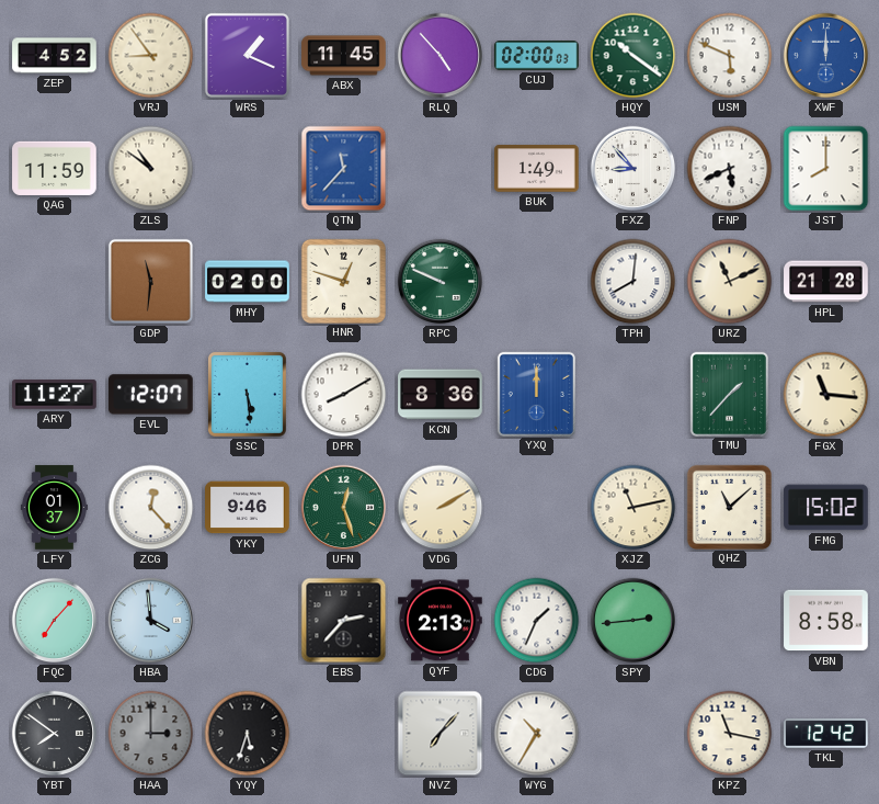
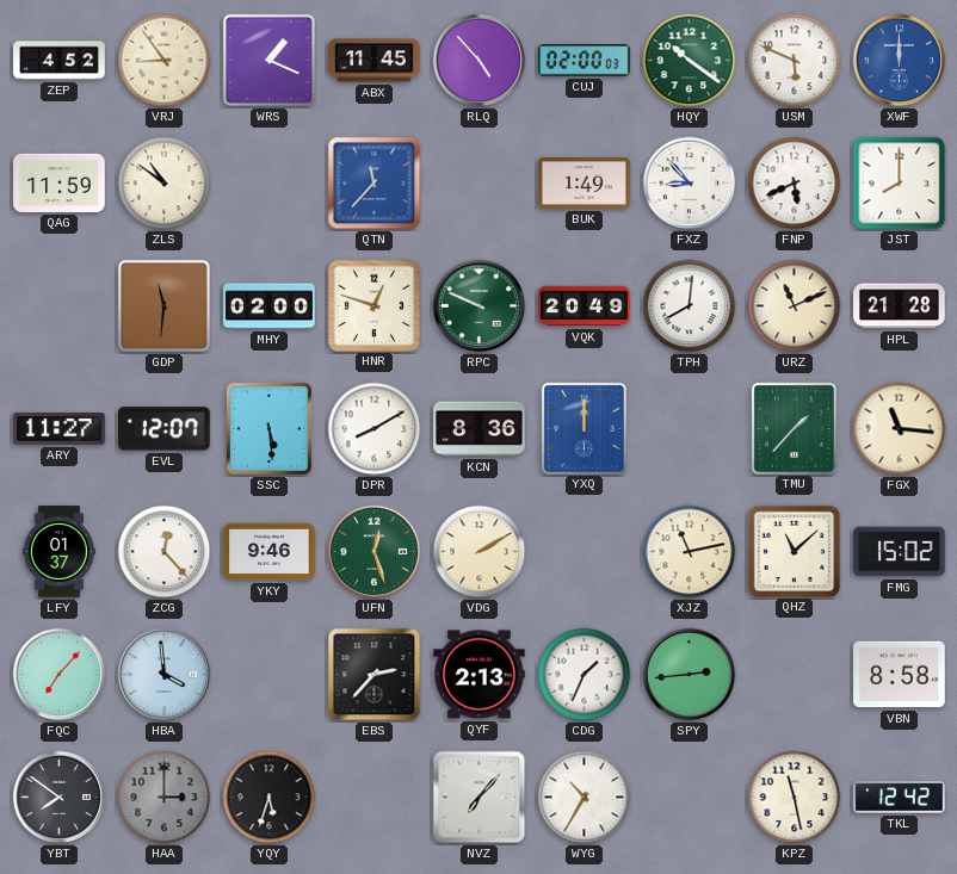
VQK: none -> 20:49
KPZ: 11:17 -> 11:28
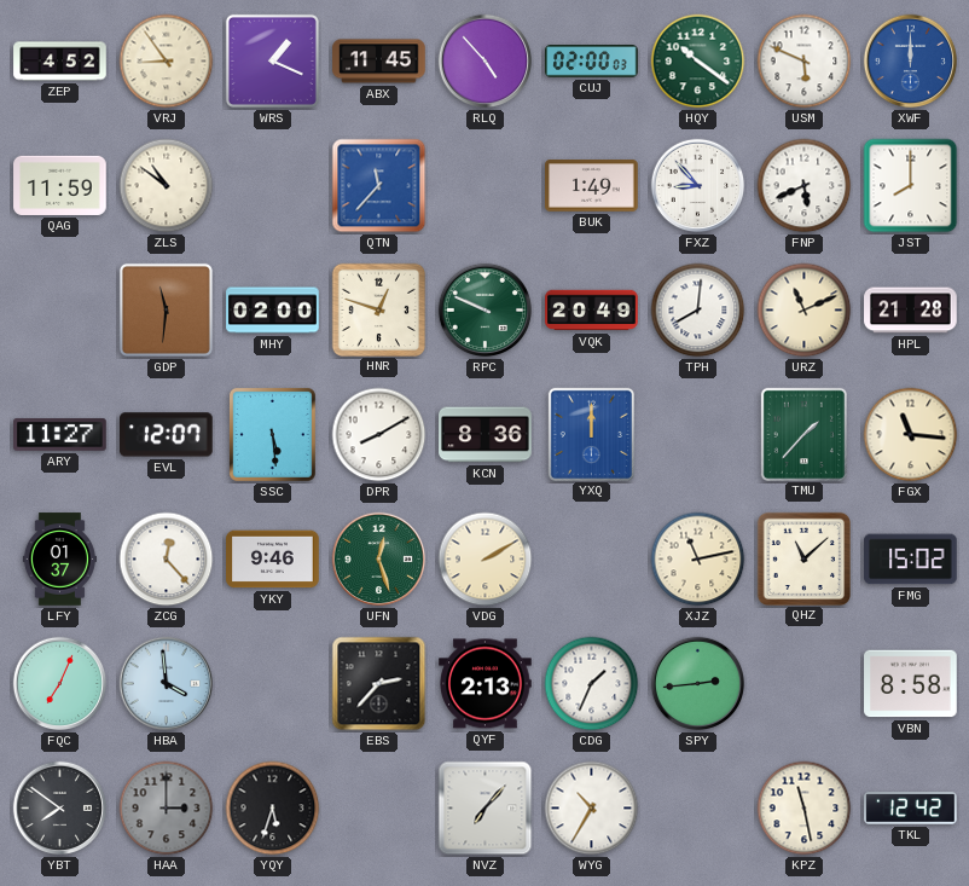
FQC: 7:07 -> 7:04
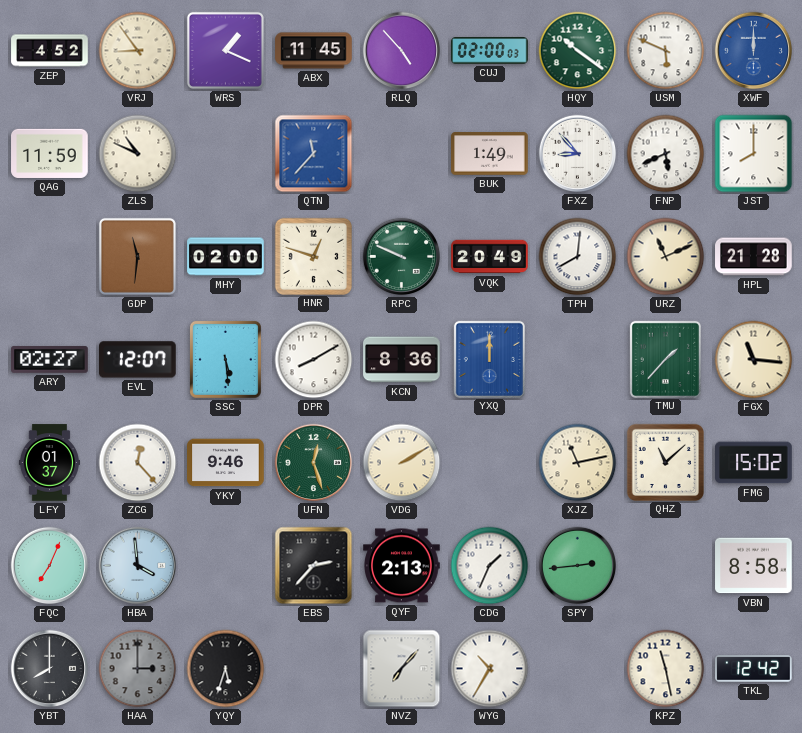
ZLS: 10:51 -> 10:49
ARY: 11:27 -> 02:27
YBT: 7:51 -> 8:00
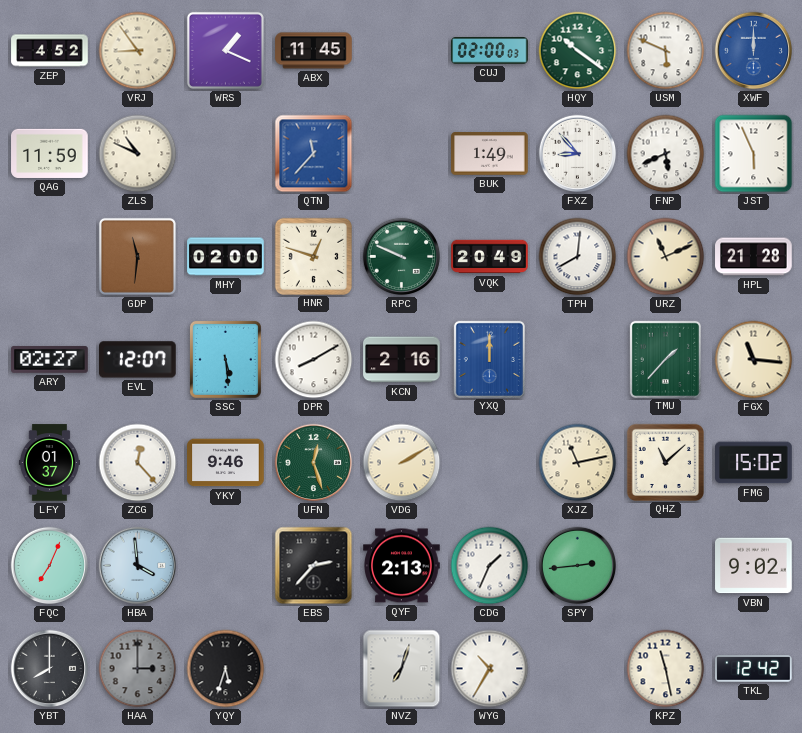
RLQ: 4:53 -> none
JST: 8:00 -> 5:56
KCN: 8:36 -> 2:16
VBN: 8:58 -> 9:02
NVZ: 7:07 -> 7:03
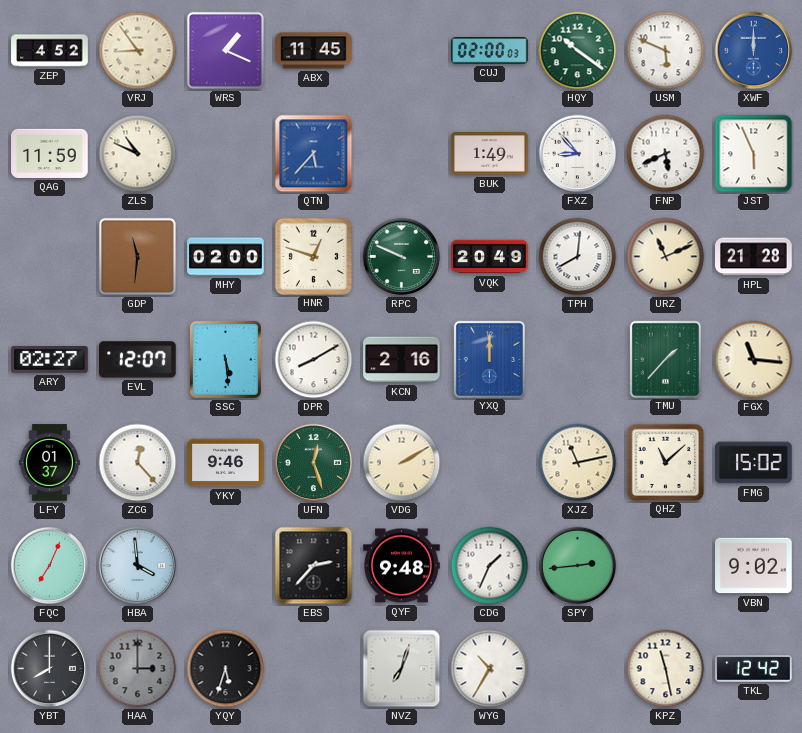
QTN: 11:37 -> 5:37
QYF: 2:13 -> 9:48
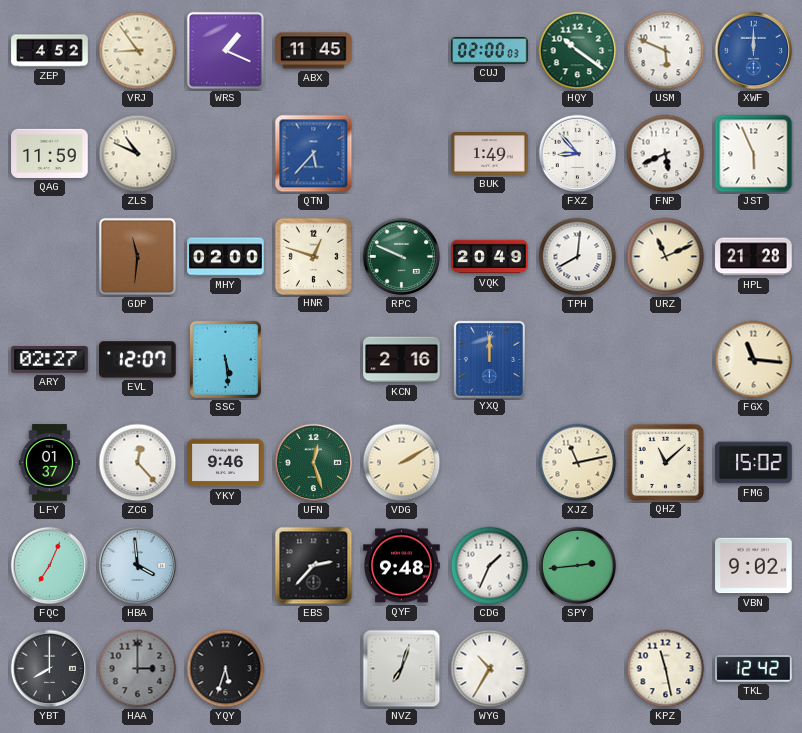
DPR: 8:10 -> none
TMU: 1:37 -> none
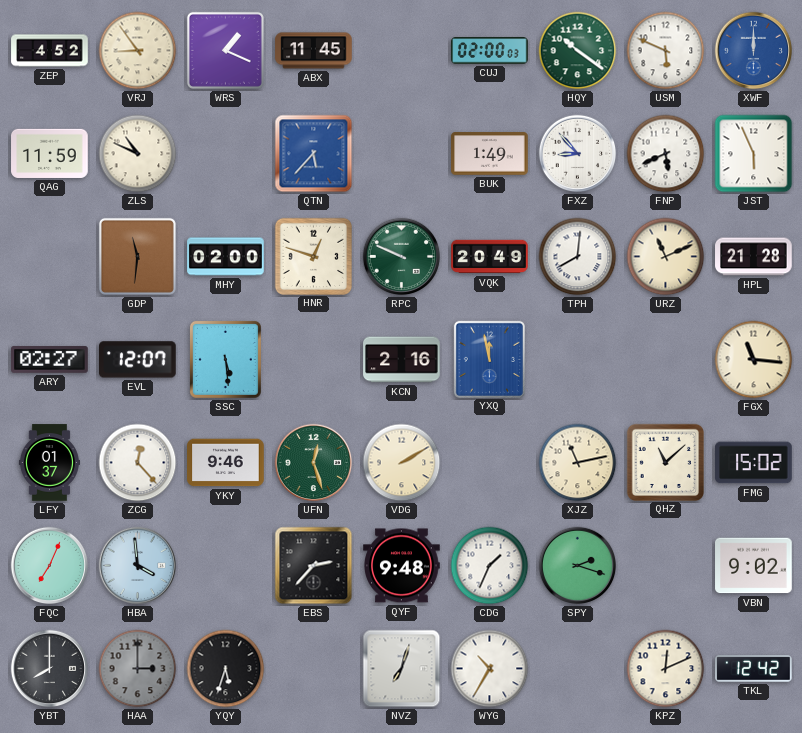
YXQ: 12:00 -> 11:58
SPY: 2:44 -> 2:18
KPZ: 11:28 -> 12:11
